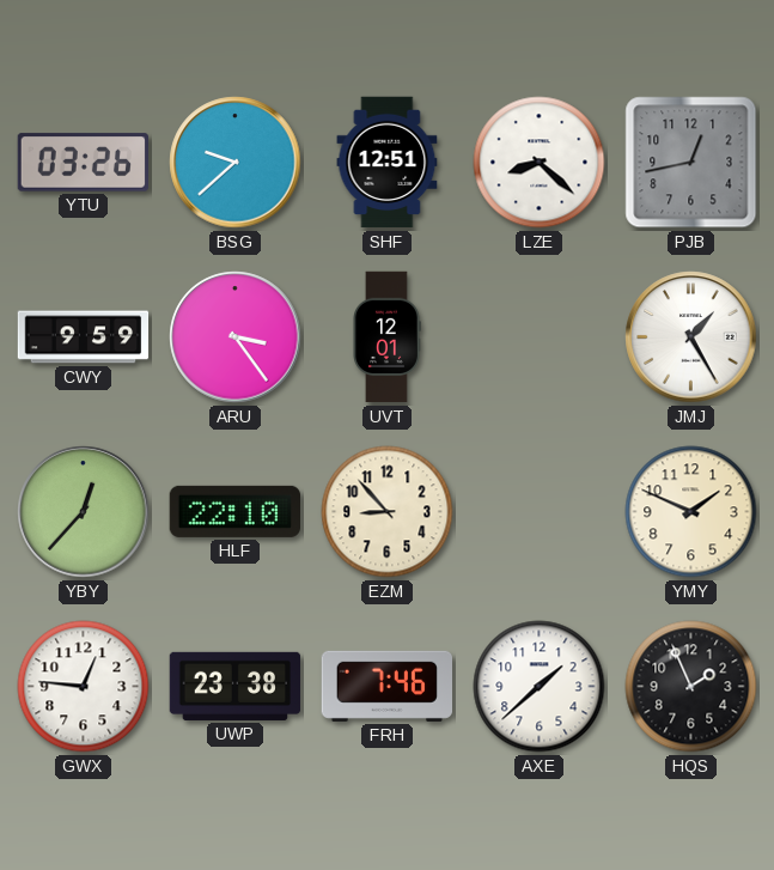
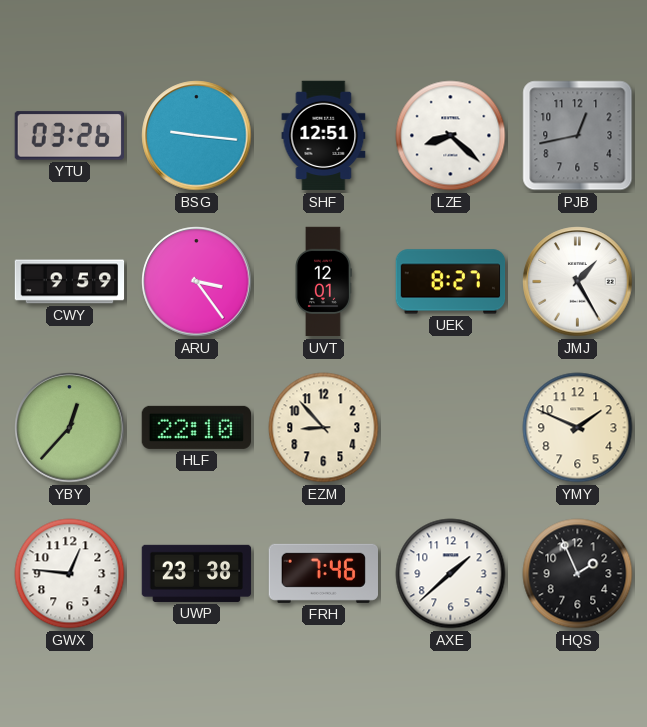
BSG: 9:38 -> 9:16
UEK: none -> 8:27
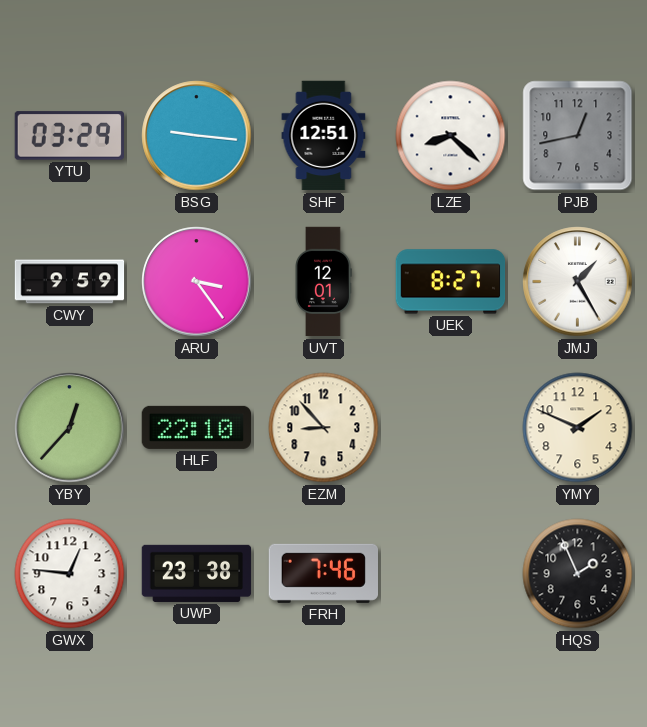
YTU: 03:26 -> 03:29
AXE: 1:38 -> none
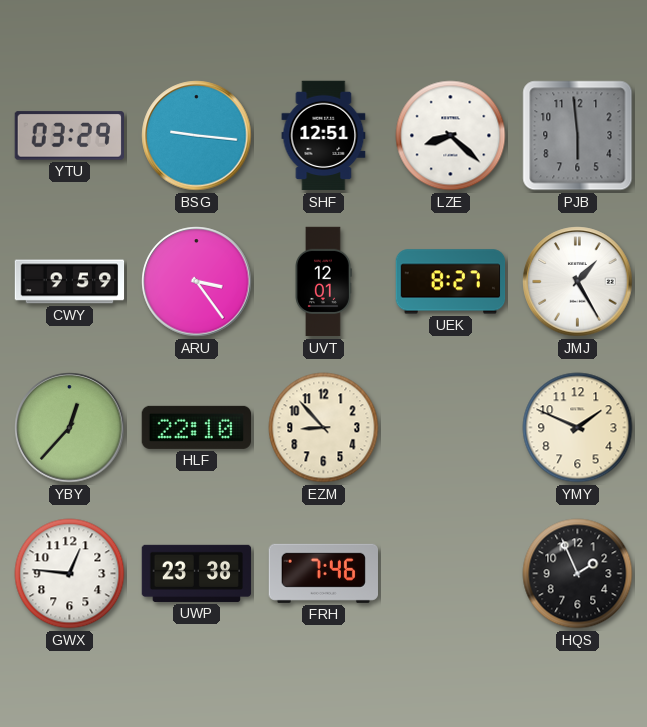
PJB: 12:43 -> 5:59
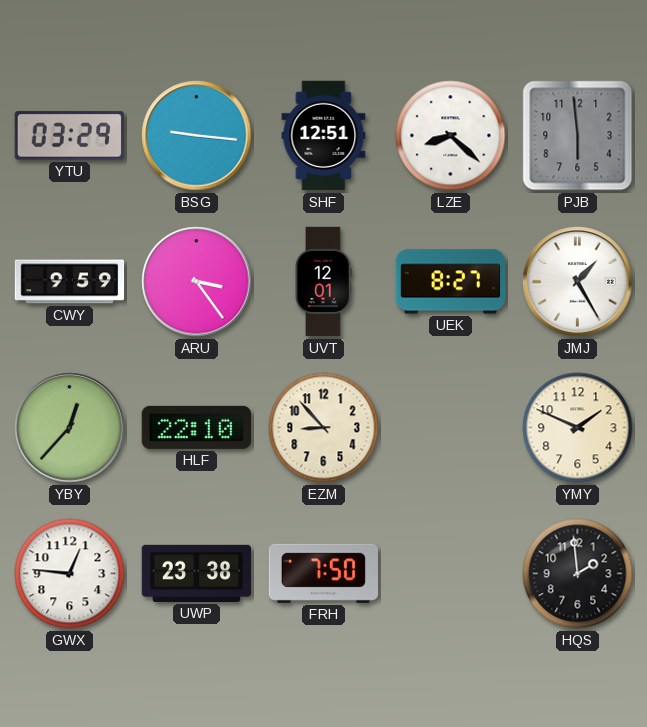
FRH: 7:46 -> 7:50
HQS: 1:56 -> 1:59
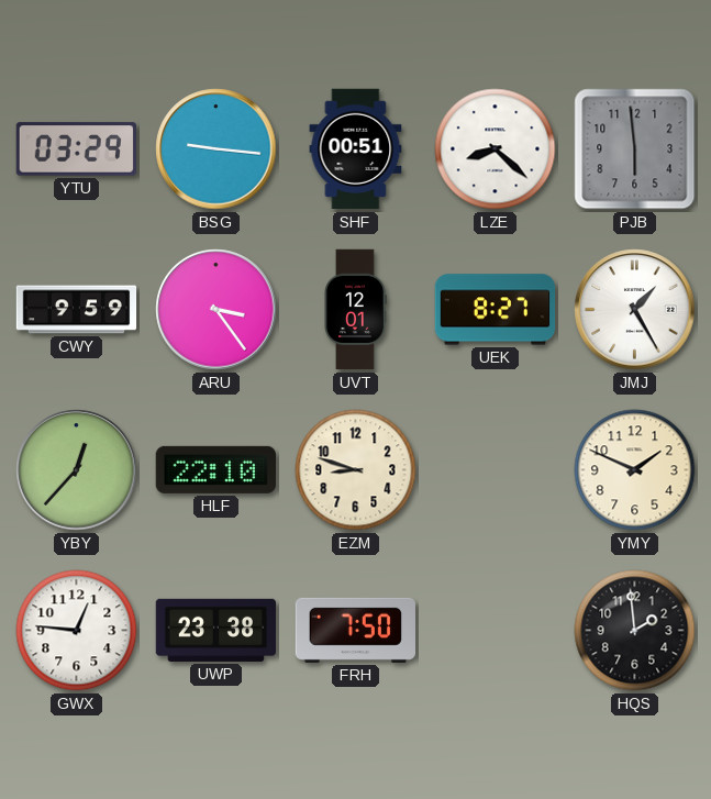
SHF: 12:51 -> 00:51
EZM: 8:53 -> 8:48
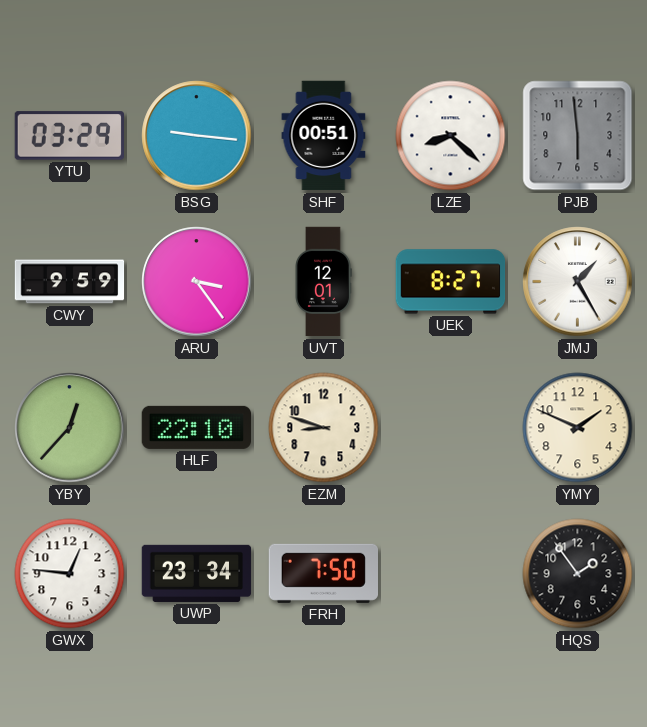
UWP: 23:38 -> 23:34
HQS: 1:59 -> 1:54
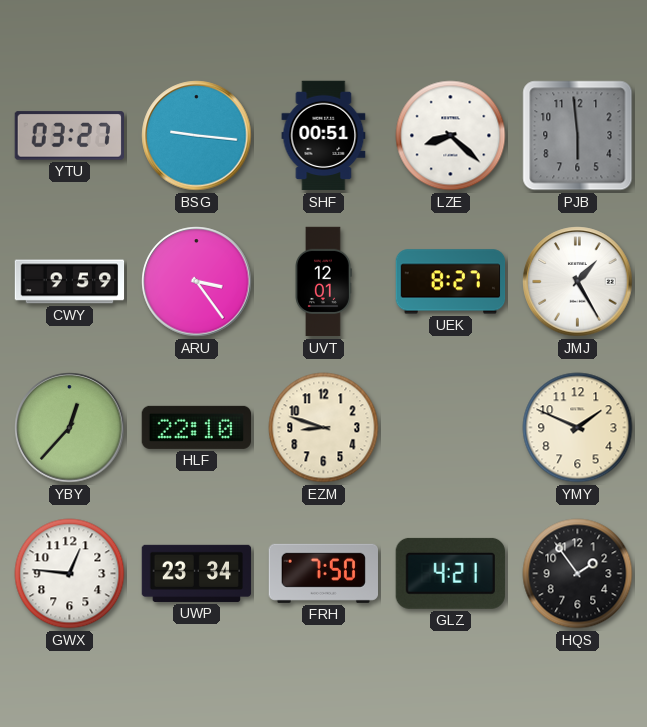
YTU: 03:29 -> 03:27
GLZ: none -> 4:21
